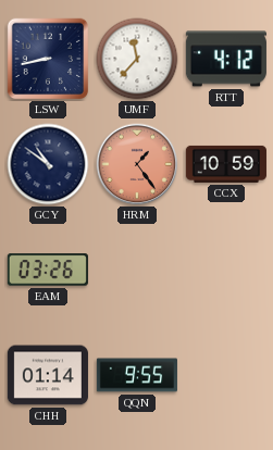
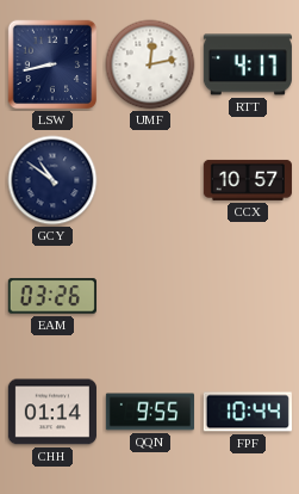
UMF: 11:37 -> 12:13
RTT: 4:12 -> 4:17
HRM: 1:24 -> none
CCX: 10:59 -> 10:57
FPF: none -> 10:44
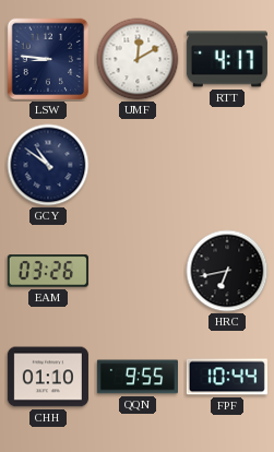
LSW: 8:43 -> 8:46
UMF: 12:13 -> 12:10
CCX: 10:57 -> none
HRC: none -> 6:43
CHH: 01:14 -> 01:10
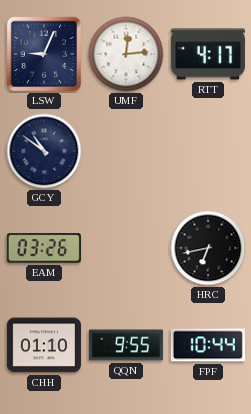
LSW: 8:46 -> 9:04
UMF: 12:10 -> 12:14
